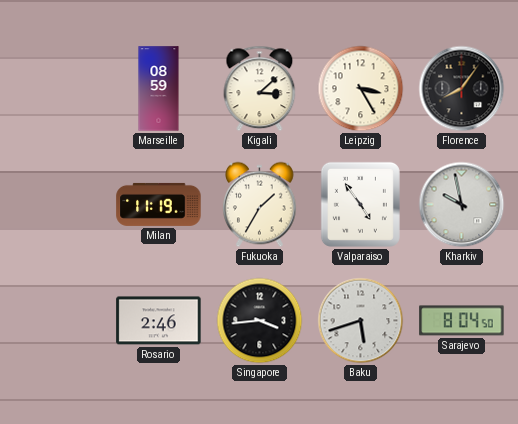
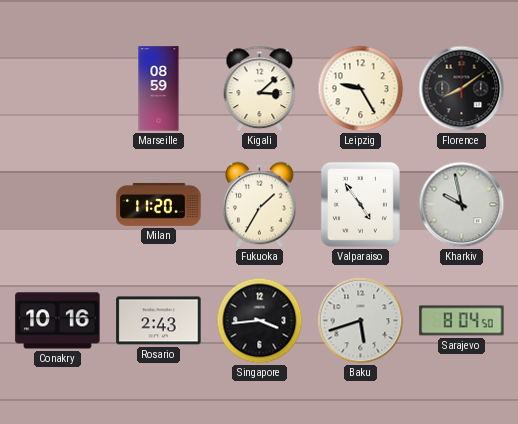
Leipzig: 3:25 -> 9:25
Florence: 8:06 -> 8:09
Milan: 11:19 -> 11:20
Conakry: none -> 10:16
Rosario: 2:46 -> 2:43
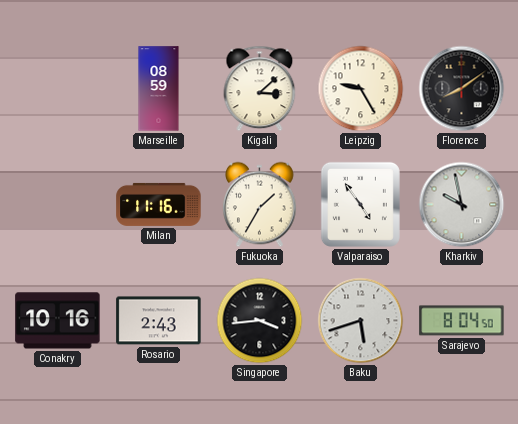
Milan: 11:20 -> 11:16
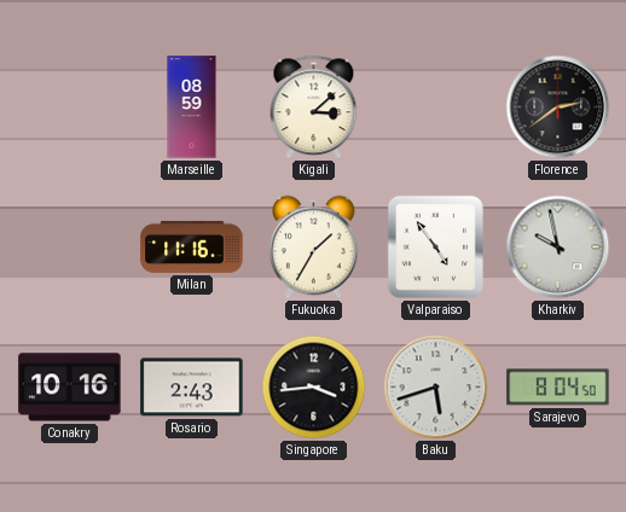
Leipzig: 9:25 -> none
Florence: 8:09 -> 2:39
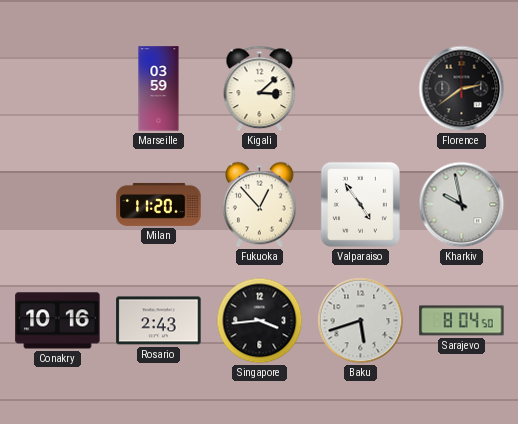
Marseille: 08:59 -> 03:59
Milan: 11:16 -> 11:20
Fukuoka: 1:35 -> 12:53
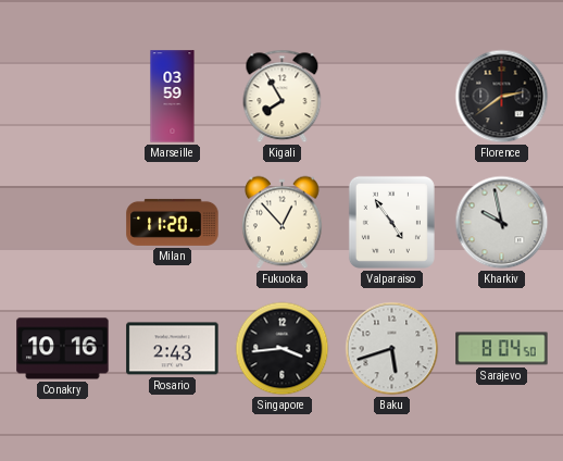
Kigali: 3:08 -> 7:55
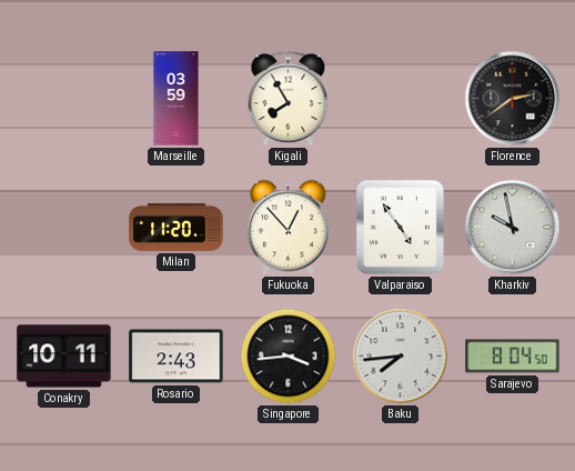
Conakry: 10:16 -> 10:11
Baku: 5:42 -> 7:44
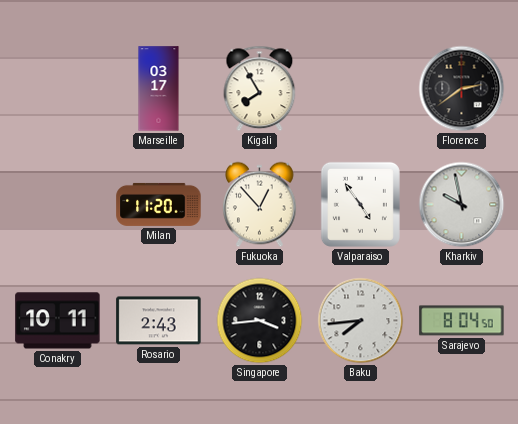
Marseille: 03:59 -> 03:17
